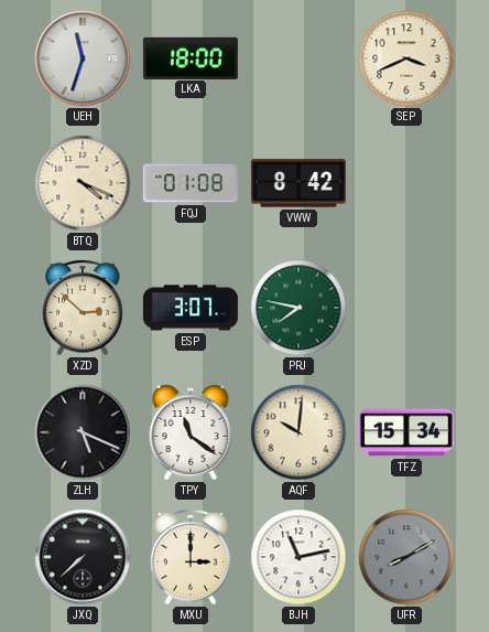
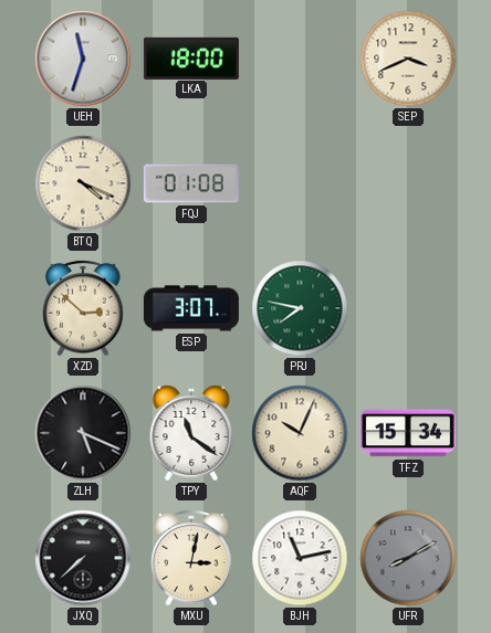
VWW: 8:42 -> none
AQF: 10:01 -> 10:04
MXU: 3:00 -> 3:02
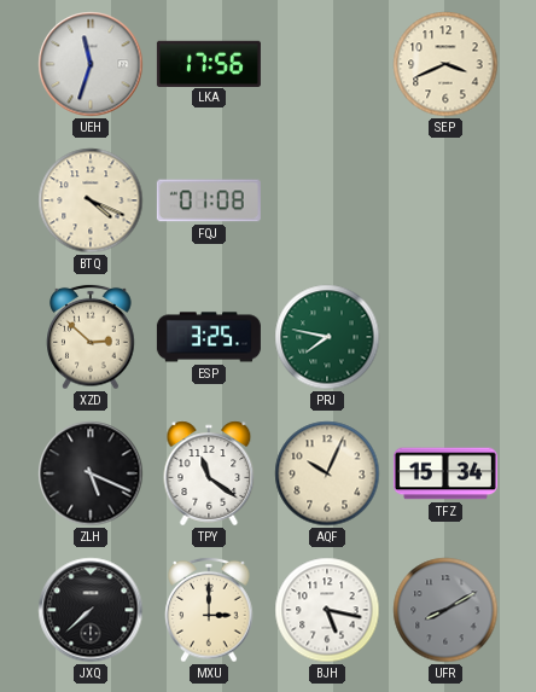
LKA: 18:00 -> 17:56
ESP: 3:07 -> 3:25
MXU: 3:02 -> 3:00
BJH: 11:13 -> 5:17
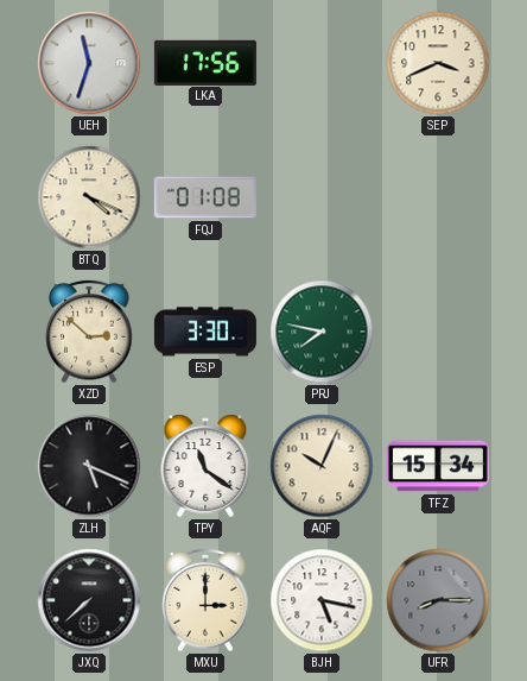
ESP: 3:25 -> 3:30
UFR: 8:10 -> 8:15
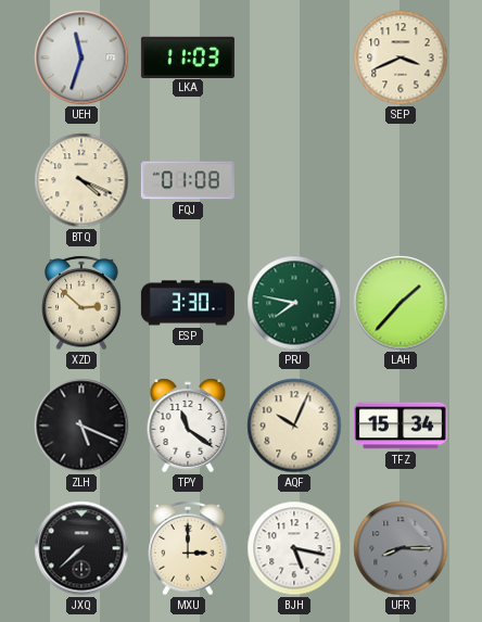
LKA: 17:56 -> 11:03
LAH: none -> 1:37
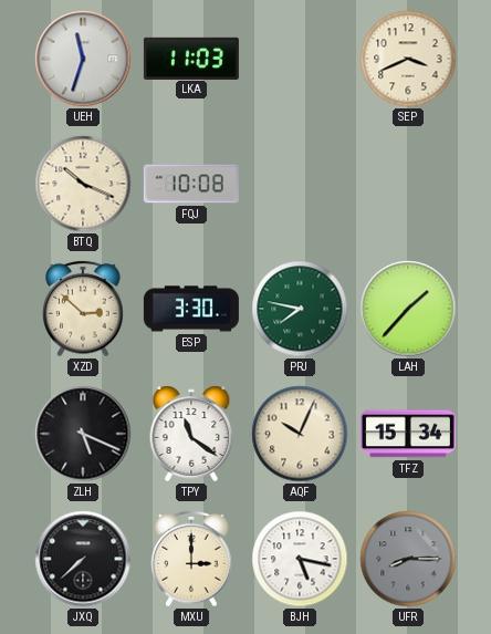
BTQ: 4:19 -> 10:19
FQJ: 01:08 -> 10:08
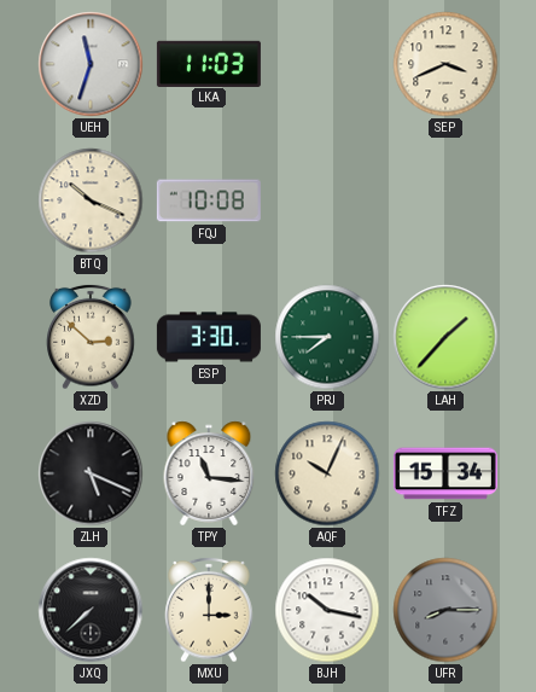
PRJ: 7:47 -> 7:45
TPY: 11:21 -> 11:16
BJH: 5:17 -> 10:17
